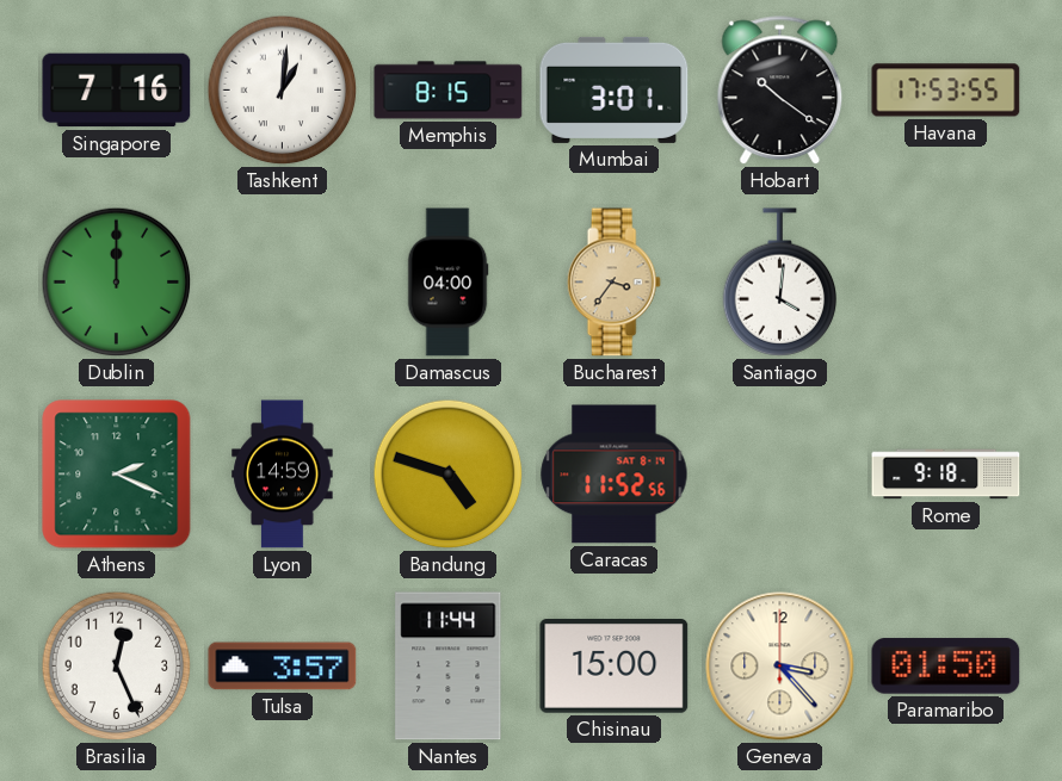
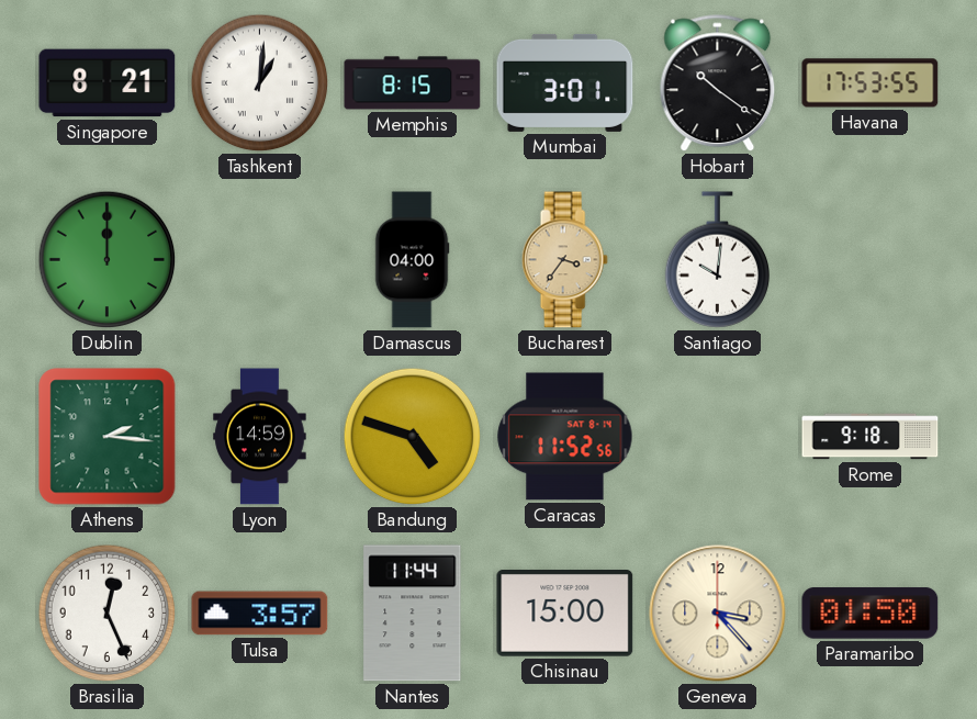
Singapore: 7:16 -> 8:21
Santiago: 4:01 -> 10:01
Athens: 2:19 -> 2:16
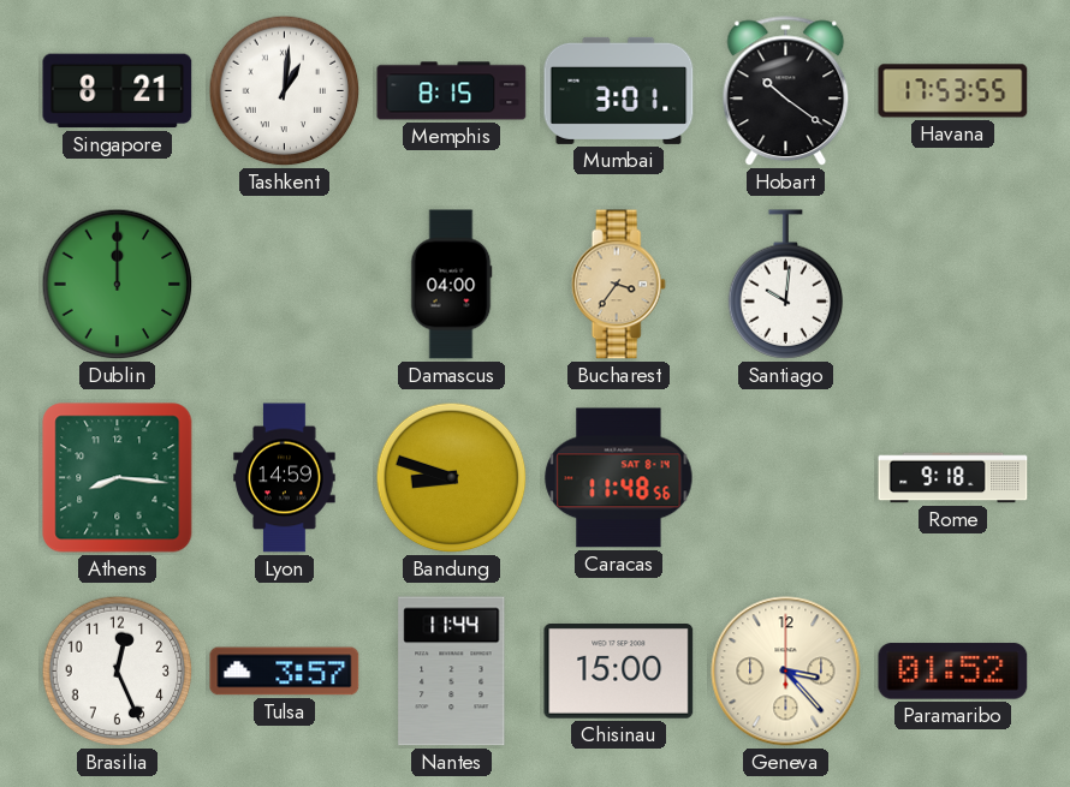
Athens: 2:16 -> 8:16
Bandung: 4:48 -> 8:48
Caracas: 11:52 -> 11:48
Paramaribo: 01:50 -> 01:52
